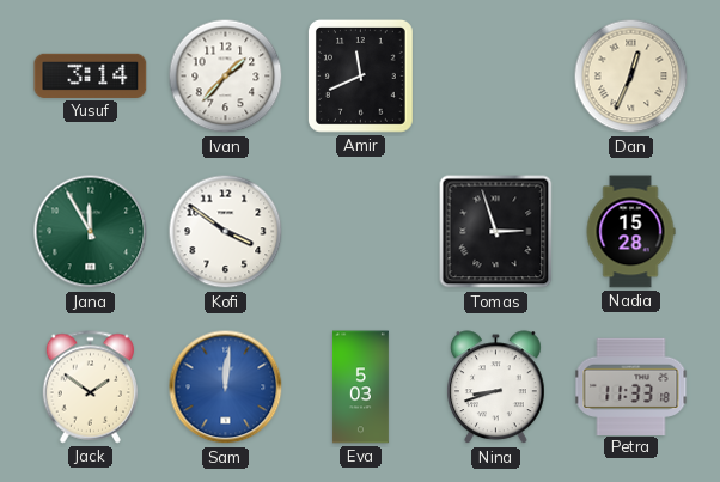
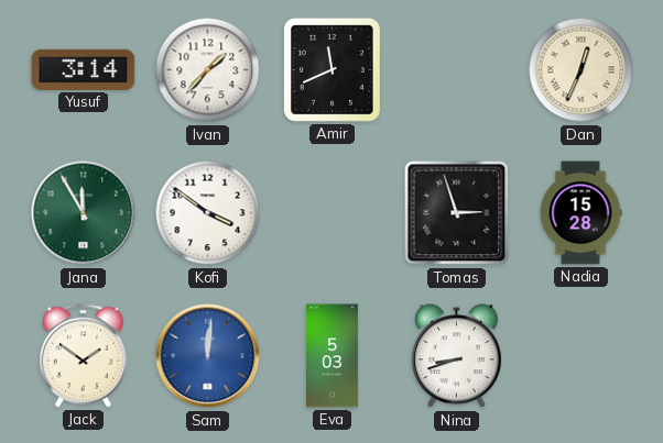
Petra: 11:33 -> none
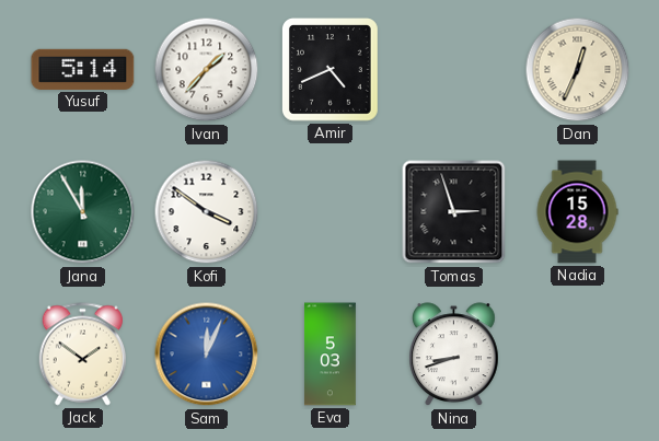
Yusuf: 3:14 -> 5:14
Amir: 11:41 -> 4:41
Sam: 12:01 -> 12:04
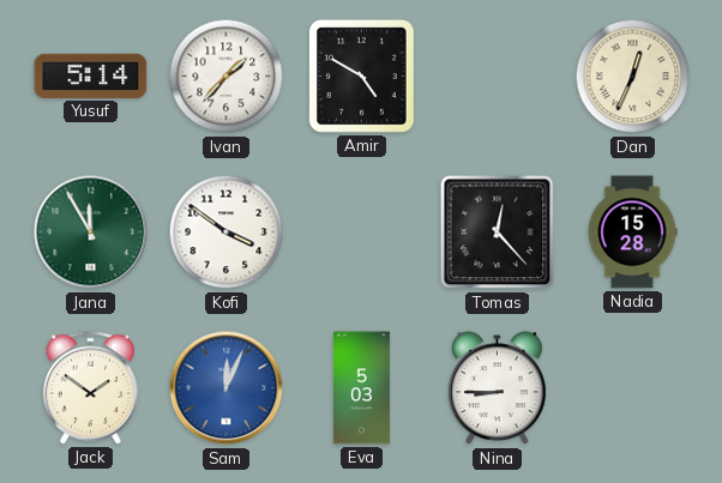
Amir: 4:41 -> 4:50
Tomas: 2:57 -> 12:23
Nina: 8:42 -> 8:45
